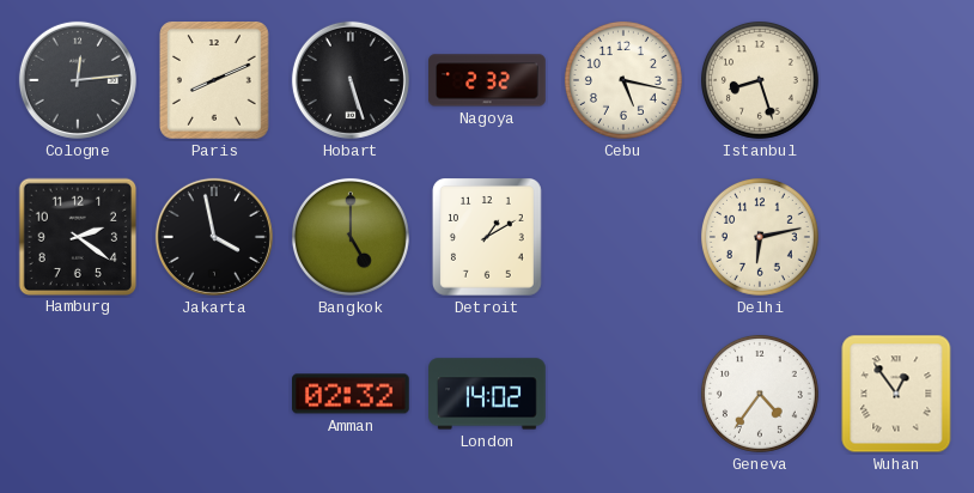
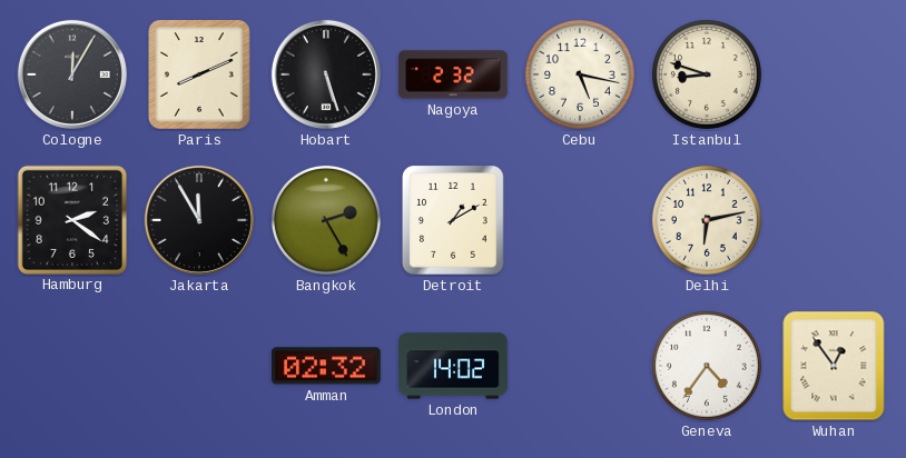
Cologne: 12:14 -> 12:05
Istanbul: 8:27 -> 8:48
Jakarta: 3:58 -> 11:55
Bangkok: 5:00 -> 2:25
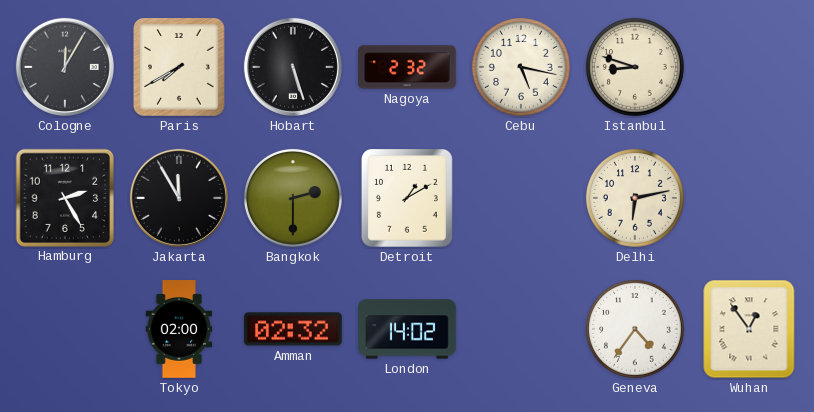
Paris: 8:11 -> 7:40
Hamburg: 2:21 -> 2:25
Bangkok: 2:25 -> 2:30
Tokyo: none -> 02:00
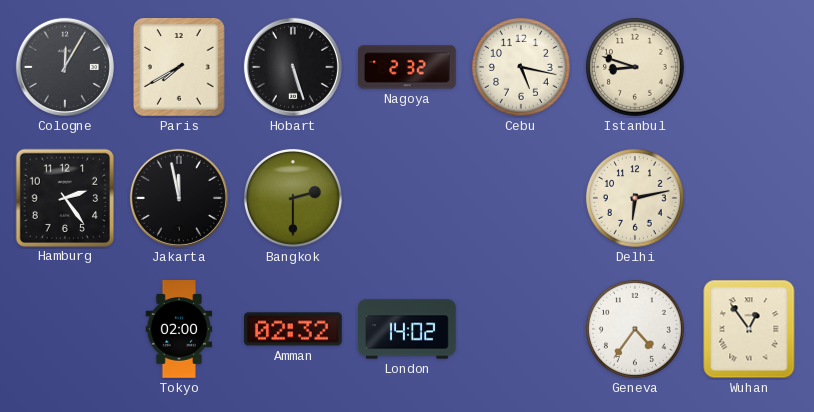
Hamburg: 2:25 -> 2:24
Jakarta: 11:55 -> 11:58
Detroit: 1:10 -> none
